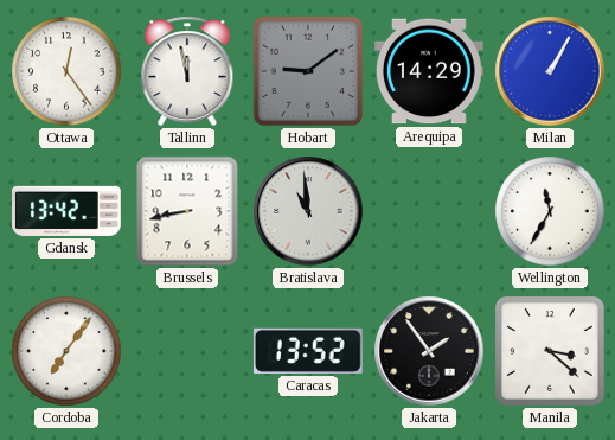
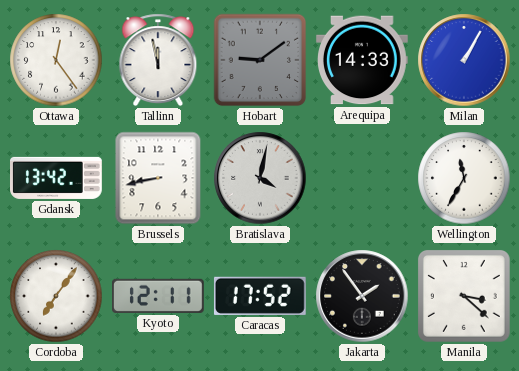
Arequipa: 14:29 -> 14:33
Bratislava: 10:59 -> 4:02
Kyoto: none -> 12:11
Caracas: 13:52 -> 17:52
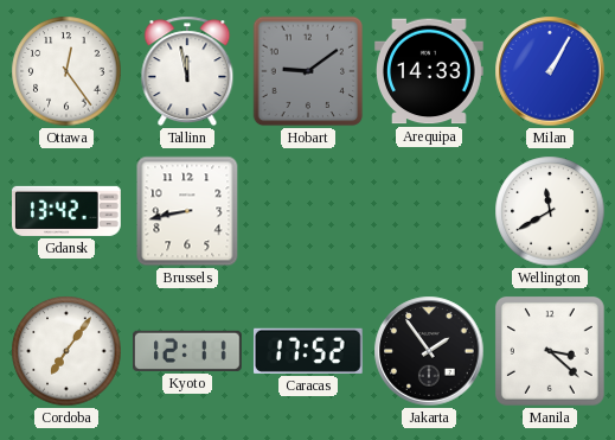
Bratislava: 4:02 -> none
Wellington: 11:35 -> 11:40
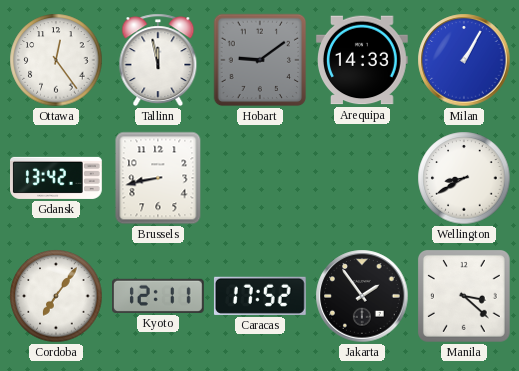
Wellington: 11:40 -> 8:40
